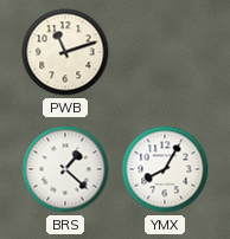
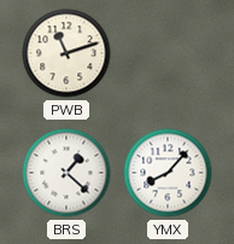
YMX: 8:05 -> 8:07
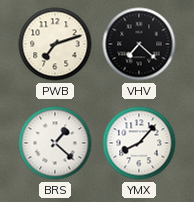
PWB: 11:12 -> 7:12
VHV: none -> 7:22
